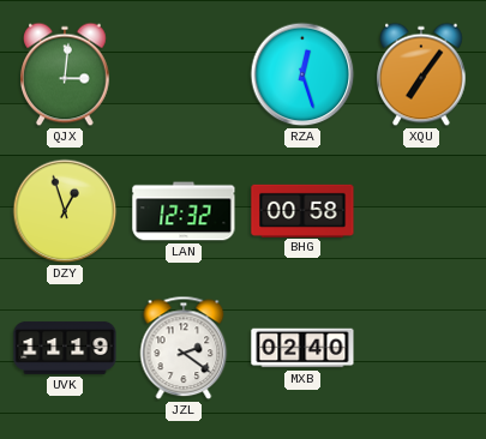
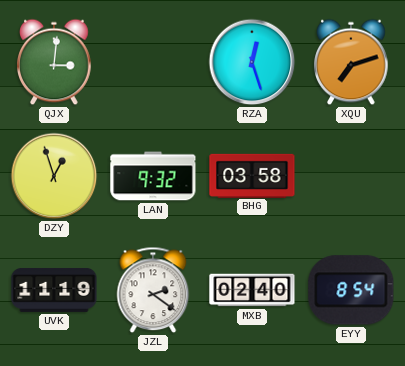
XQU: 7:06 -> 7:12
LAN: 12:32 -> 9:32
BHG: 00:58 -> 03:58
EYY: none -> 8:54
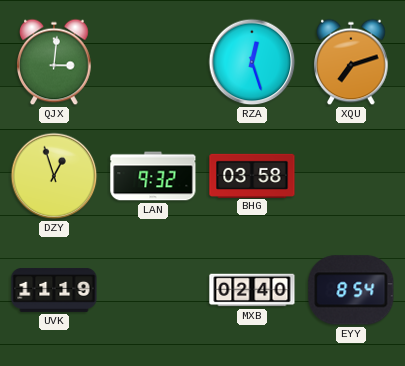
JZL: 2:21 -> none
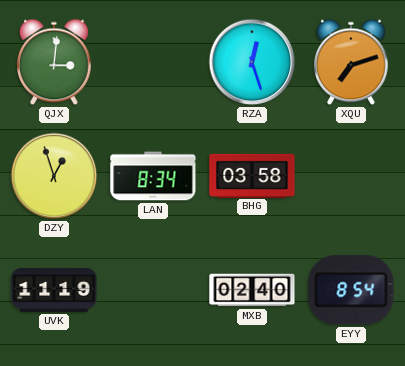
LAN: 9:32 -> 8:34
